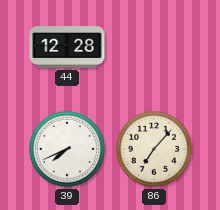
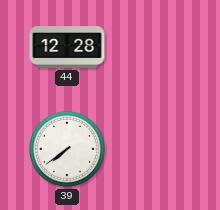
39: 7:41 -> 7:39
86: 7:07 -> none
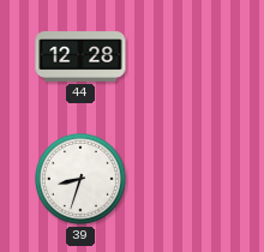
39: 7:39 -> 8:33
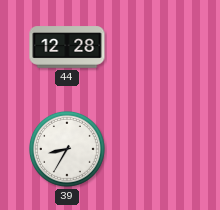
39: 8:33 -> 8:35
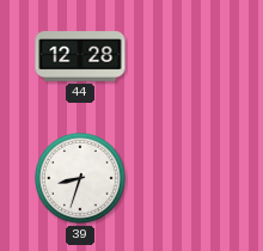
39: 8:35 -> 8:33
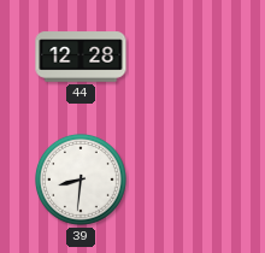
39: 8:33 -> 8:31
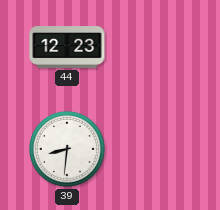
44: 12:28 -> 12:23
